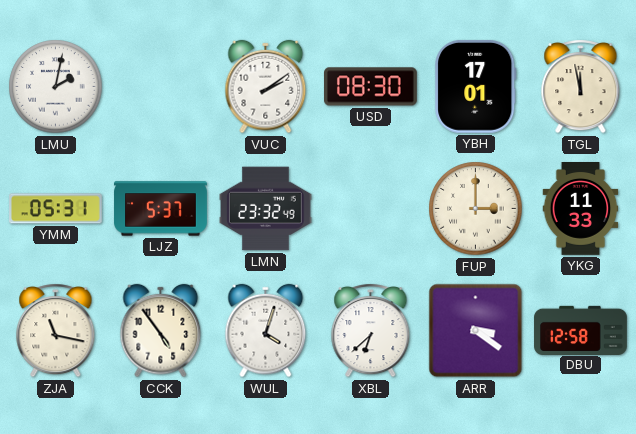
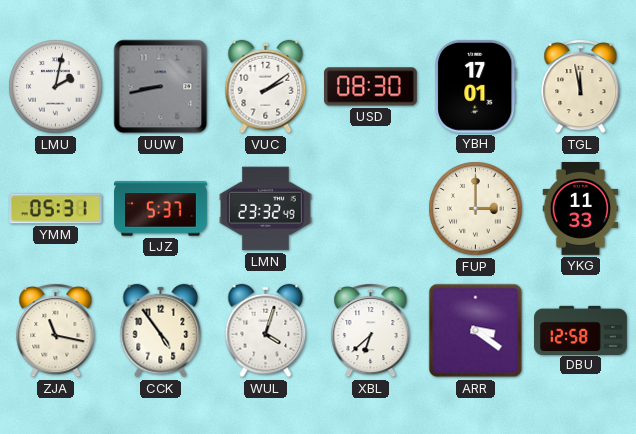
UUW: none -> 8:43
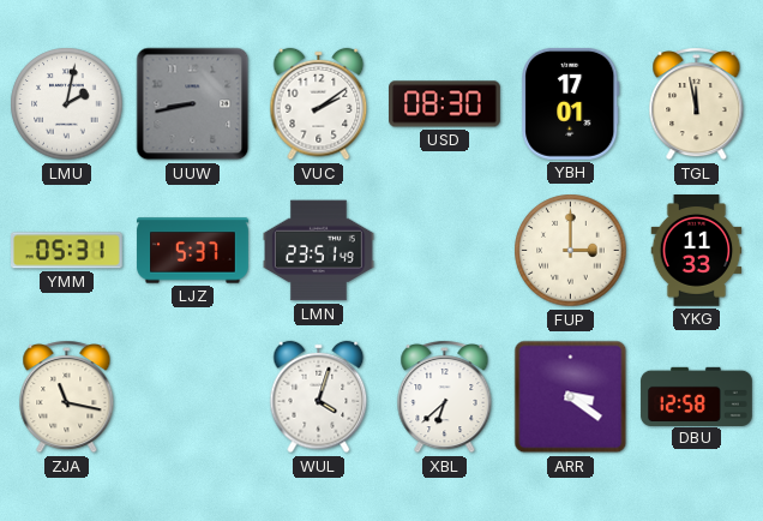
LMN: 23:32 -> 23:51
CCK: 4:54 -> none
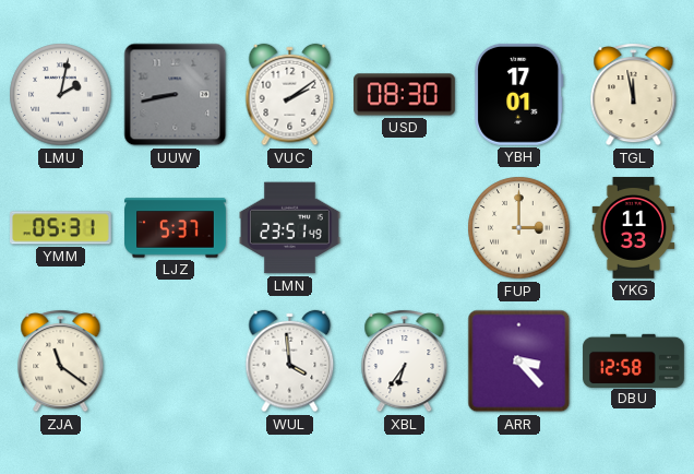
ZJA: 11:17 -> 11:21
WUL: 4:03 -> 3:59
XBL: 6:38 -> 6:36
ARR: 3:21 -> 3:23
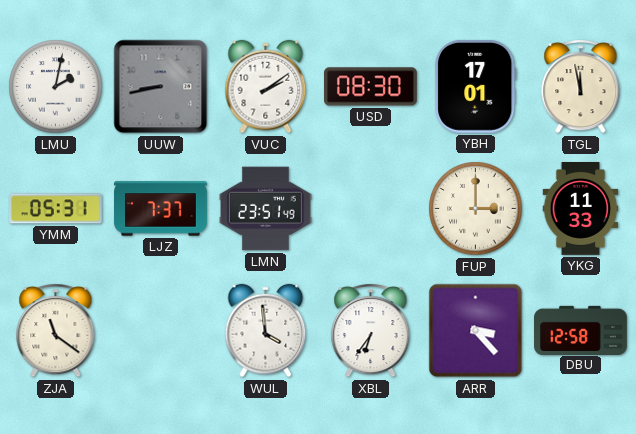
LJZ: 5:37 -> 7:37
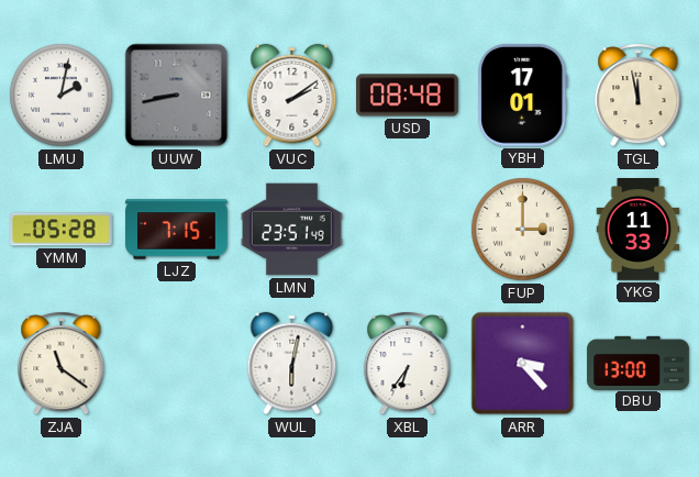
USD: 08:30 -> 08:48
YMM: 05:31 -> 05:28
LJZ: 7:37 -> 7:15
WUL: 3:59 -> 6:02
DBU: 12:58 -> 13:00
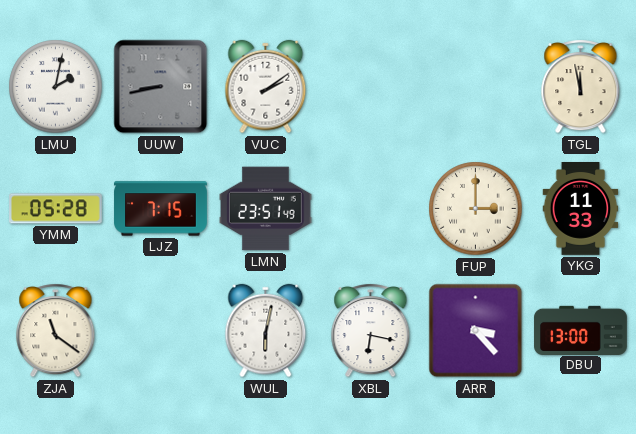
USD: 08:48 -> none
YBH: 17:01 -> none
XBL: 6:36 -> 6:17
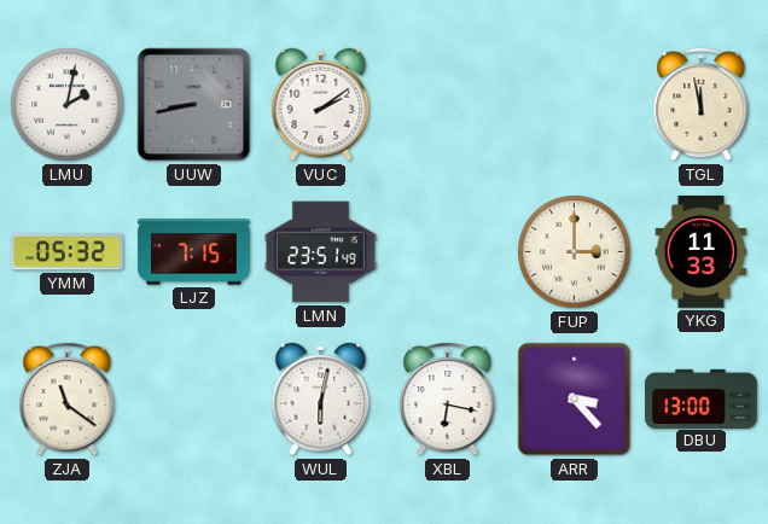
YMM: 05:28 -> 05:32
